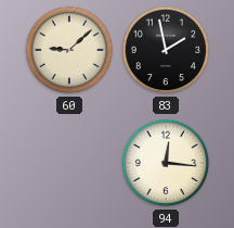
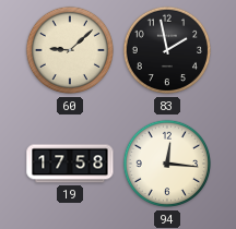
19: none -> 17:58
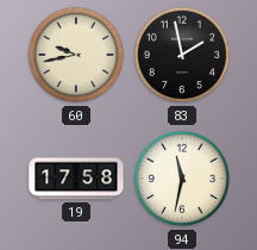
60: 9:08 -> 9:43
94: 12:16 -> 11:32
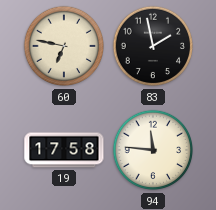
60: 9:43 -> 6:47
94: 11:32 -> 11:46
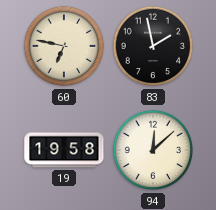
19: 17:58 -> 19:58
94: 11:46 -> 12:08
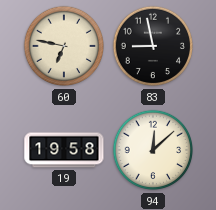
83: 1:58 -> 8:58
